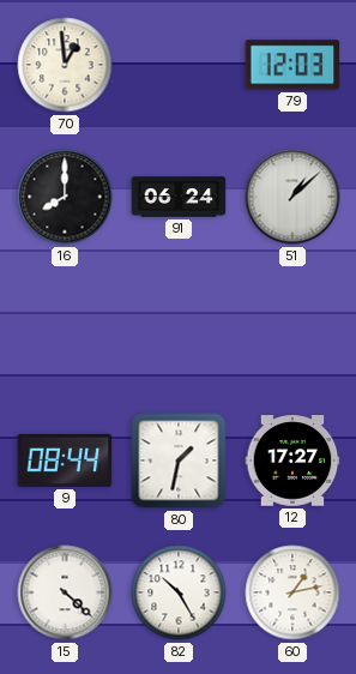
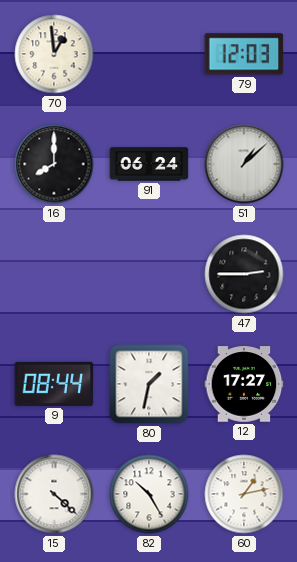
47: none -> 2:45
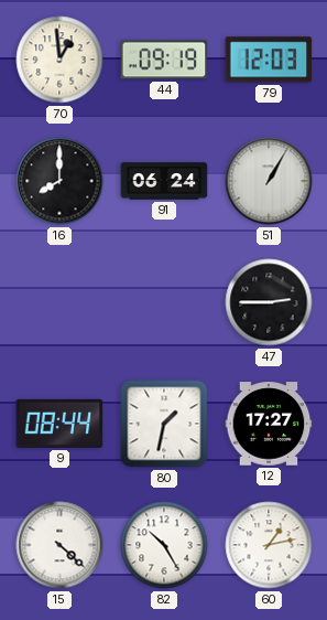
44: none -> 09:19
51: 1:08 -> 1:05
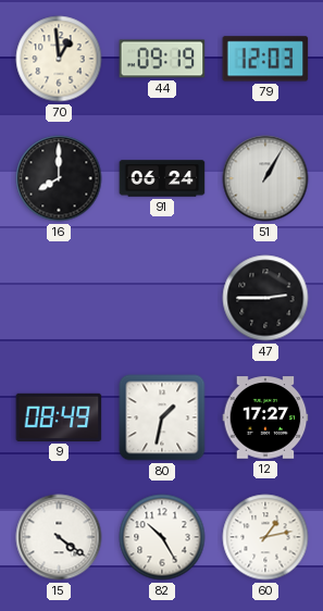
9: 08:44 -> 08:49
15: 4:22 -> 4:21
